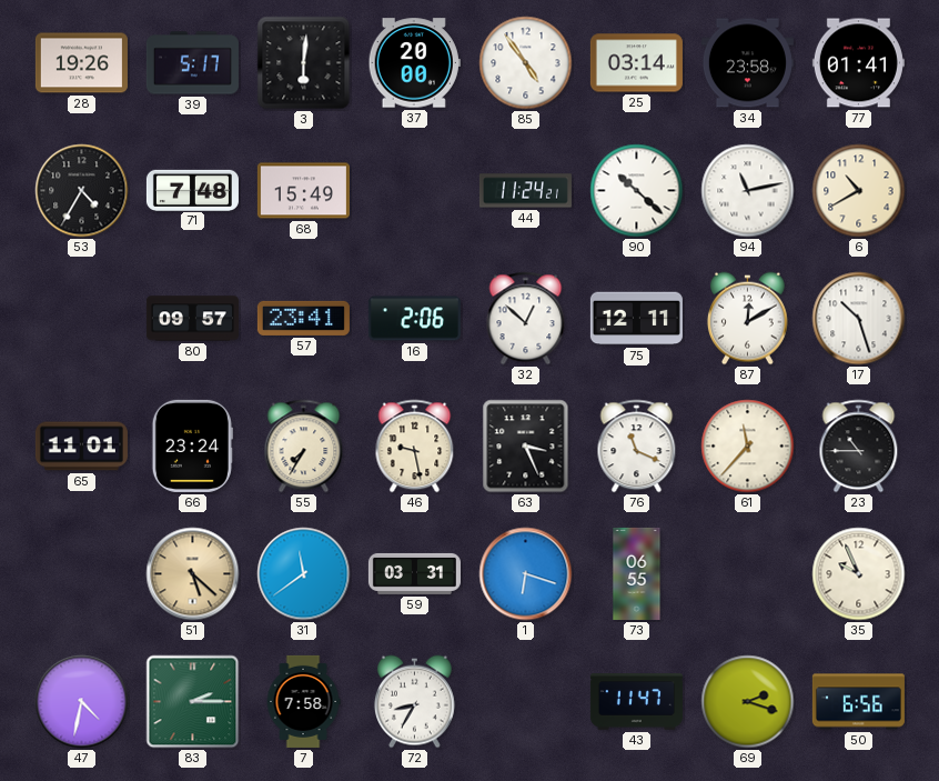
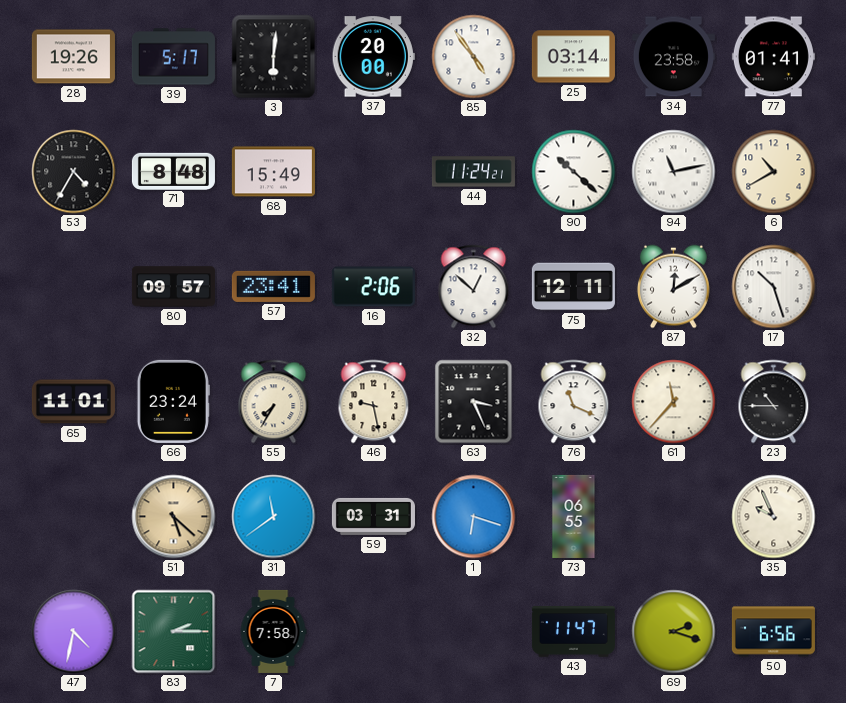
71: 7:48 -> 8:48
72: 8:35 -> none
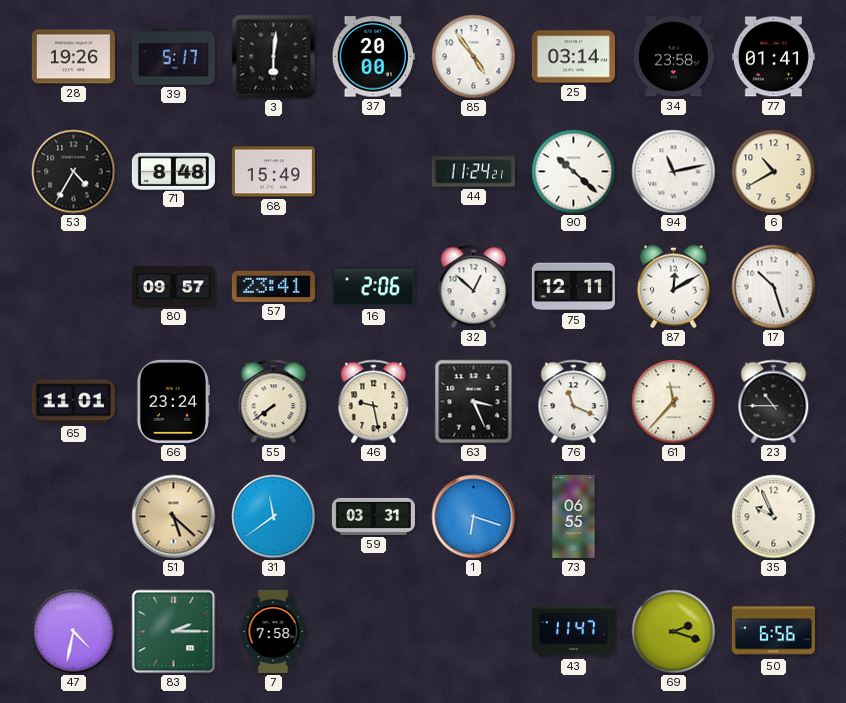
55: 7:35 -> 7:39
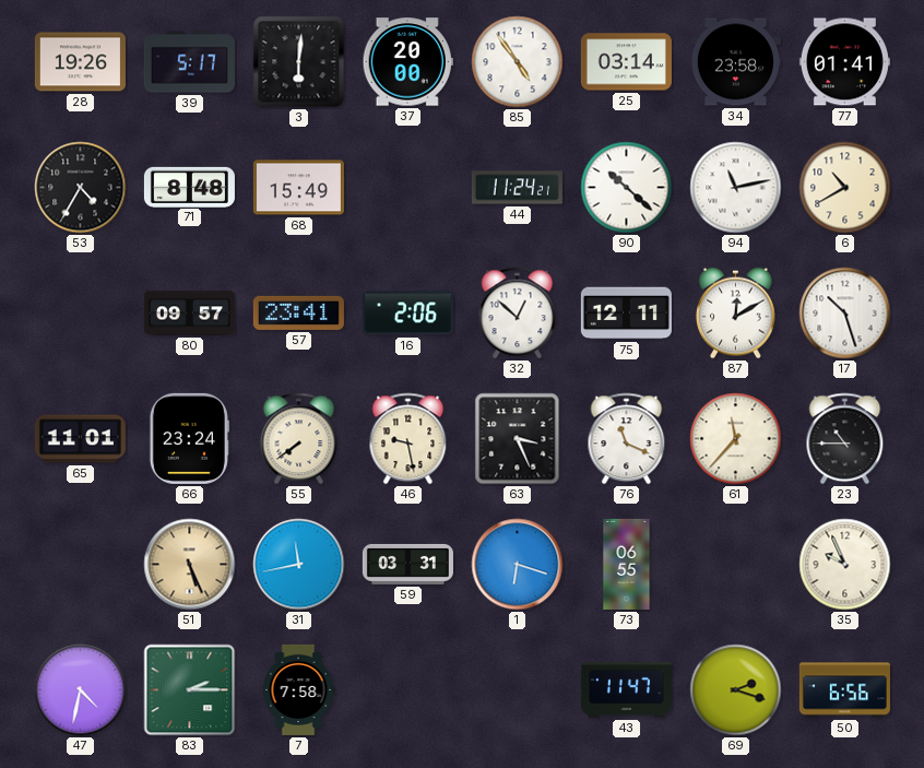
51: 5:22 -> 5:26
31: 11:39 -> 11:43
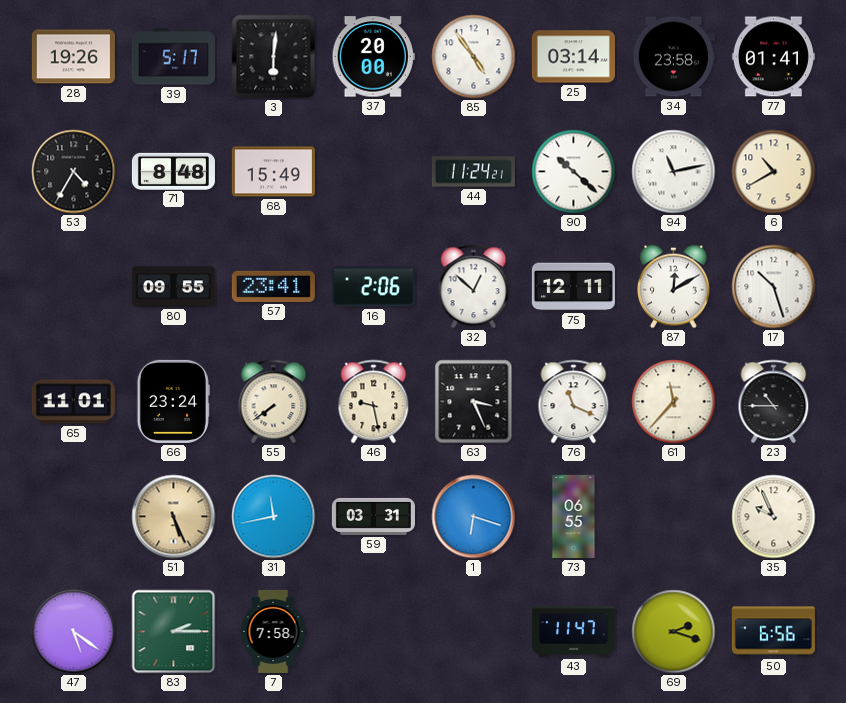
80: 09:57 -> 09:55
47: 4:32 -> 5:21
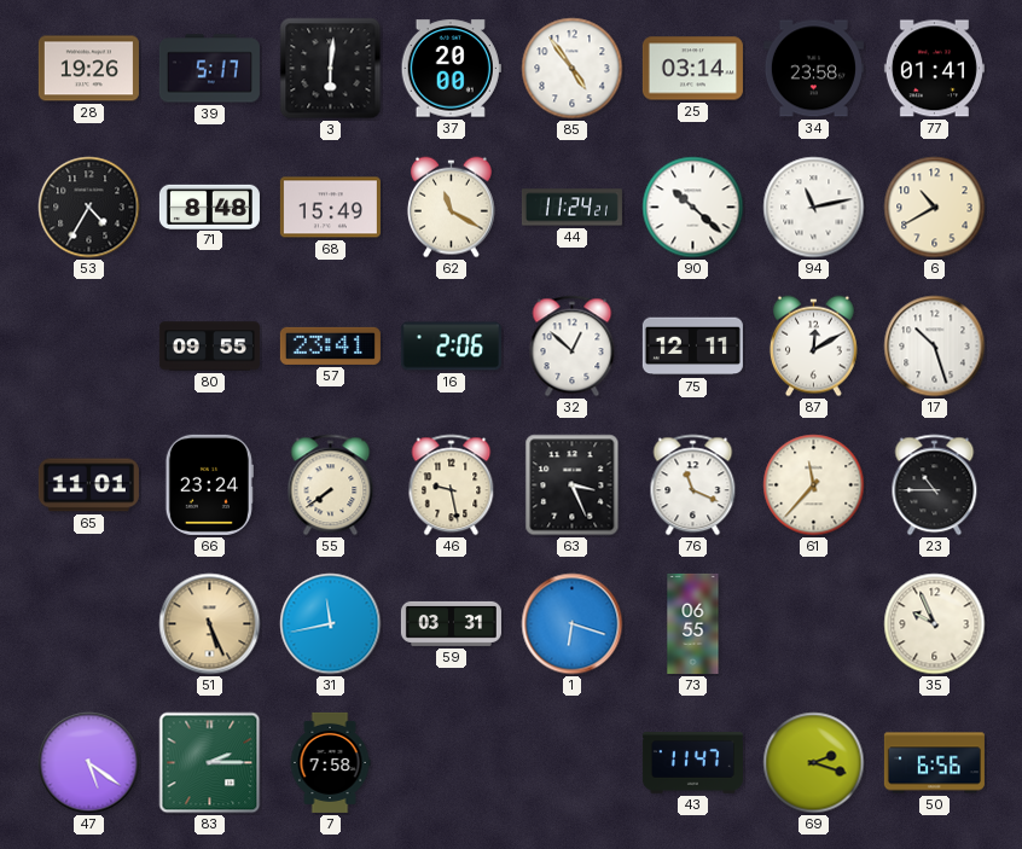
62: none -> 11:20
